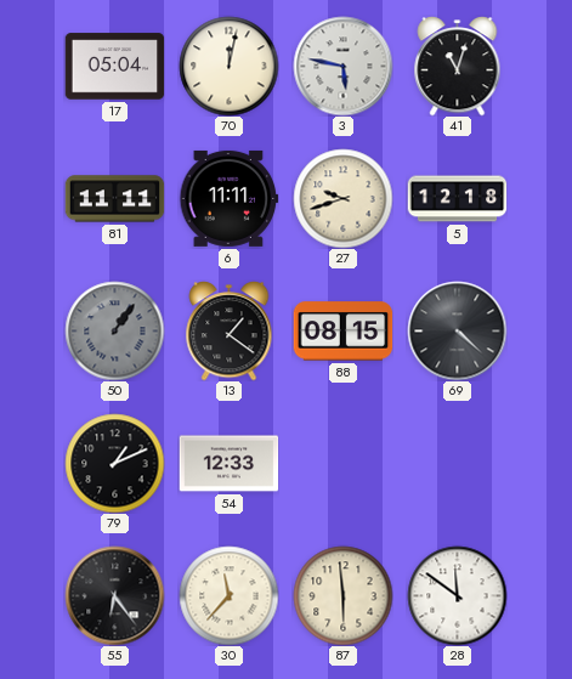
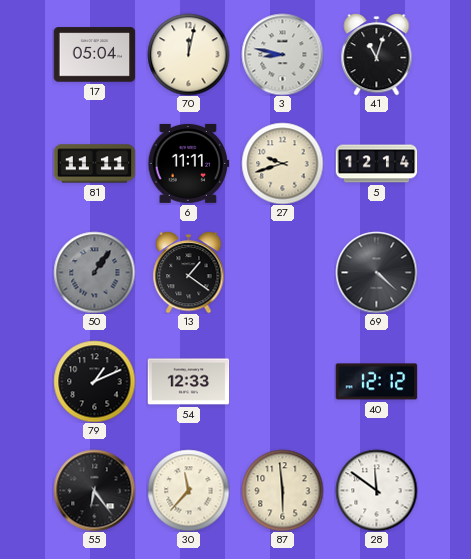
3: 5:47 -> 8:47
5: 12:18 -> 12:14
88: 08:15 -> none
40: none -> 12:12
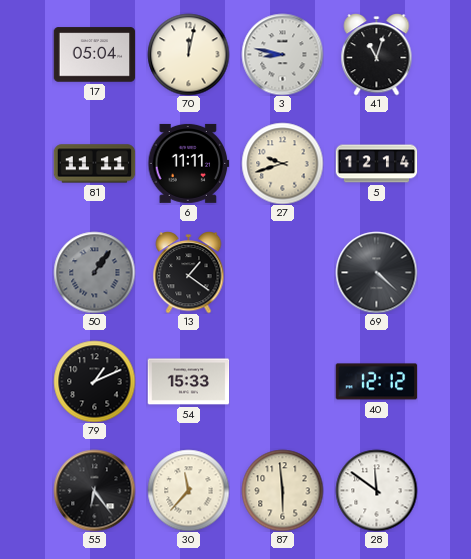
54: 12:33 -> 15:33
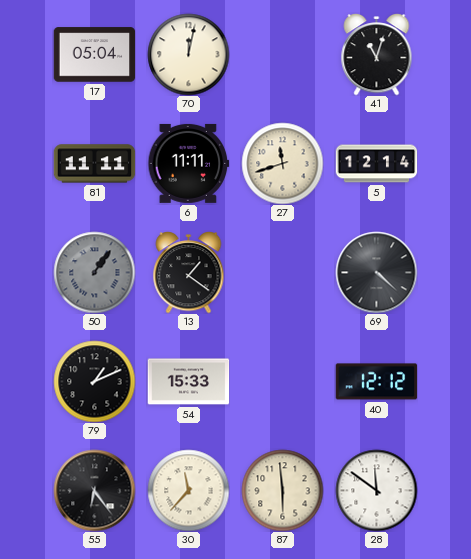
3: 8:47 -> none
27: 9:42 -> 11:42
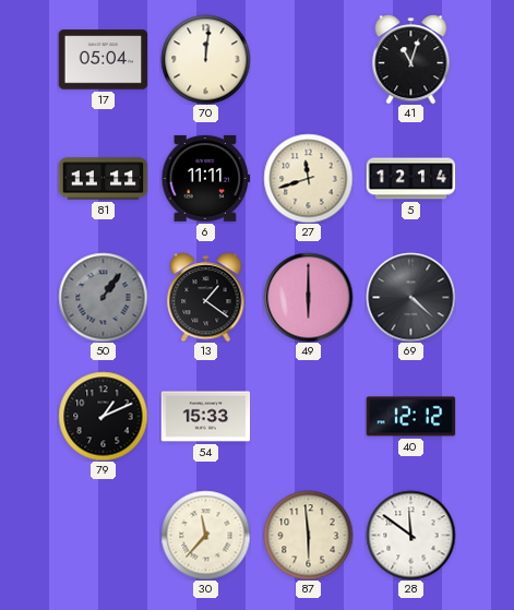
70: 12:02 -> 12:01
49: none -> 6:00
55: 6:24 -> none
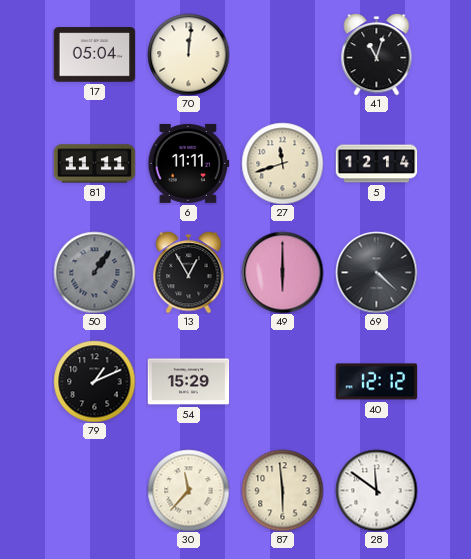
13: 1:21 -> 12:55
54: 15:33 -> 15:29
